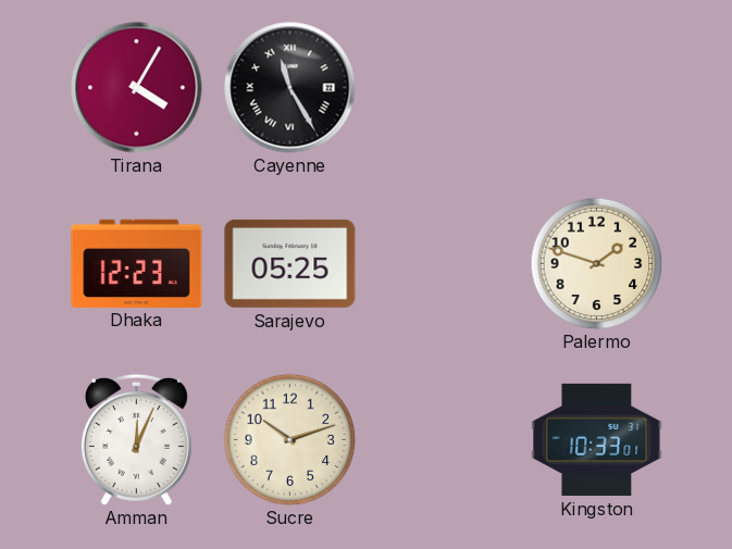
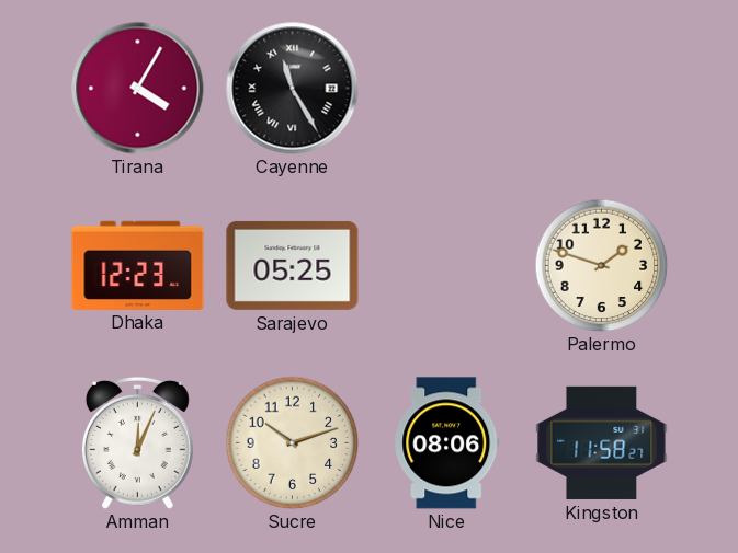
Nice: none -> 08:06
Kingston: 10:33 -> 11:58
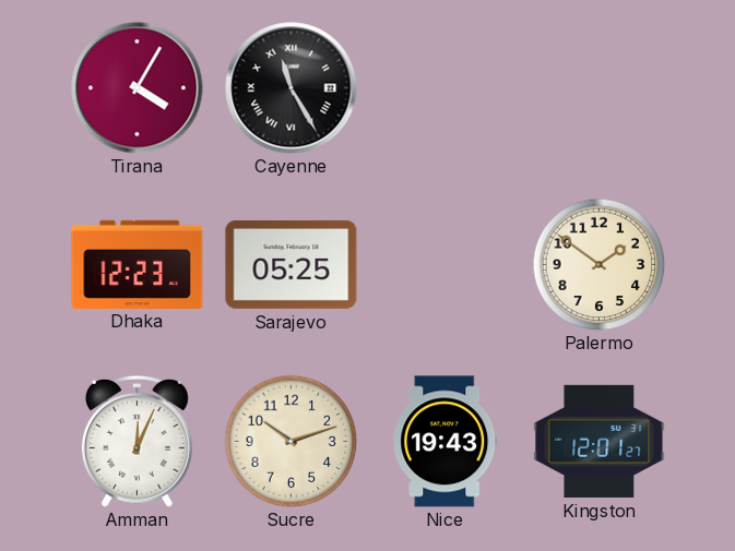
Palermo: 1:48 -> 1:51
Nice: 08:06 -> 19:43
Kingston: 11:58 -> 12:01
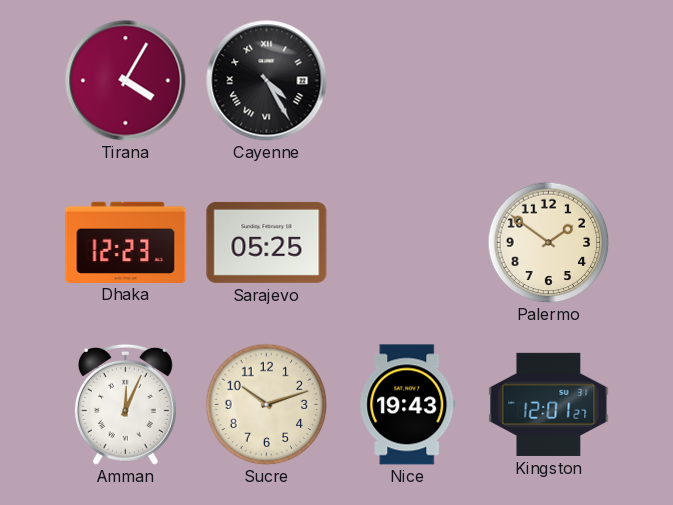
Cayenne: 11:25 -> 4:25
